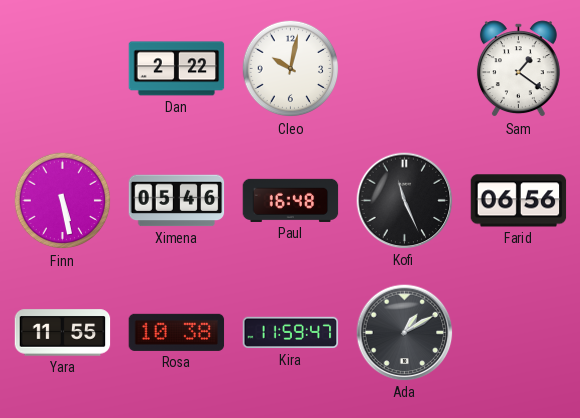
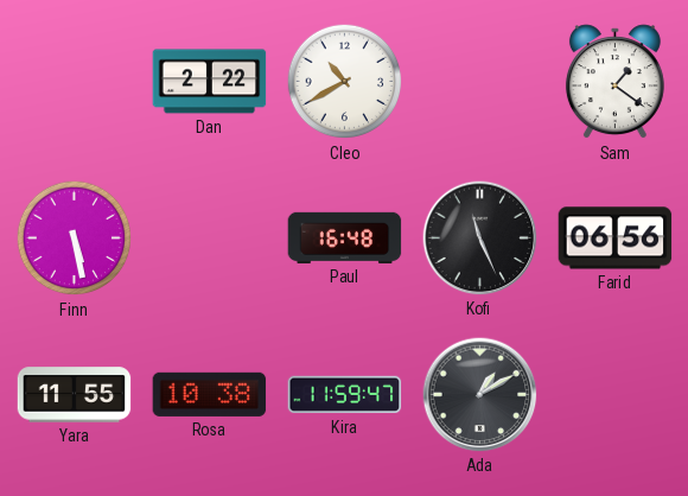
Cleo: 10:02 -> 10:40
Ximena: 05:46 -> none
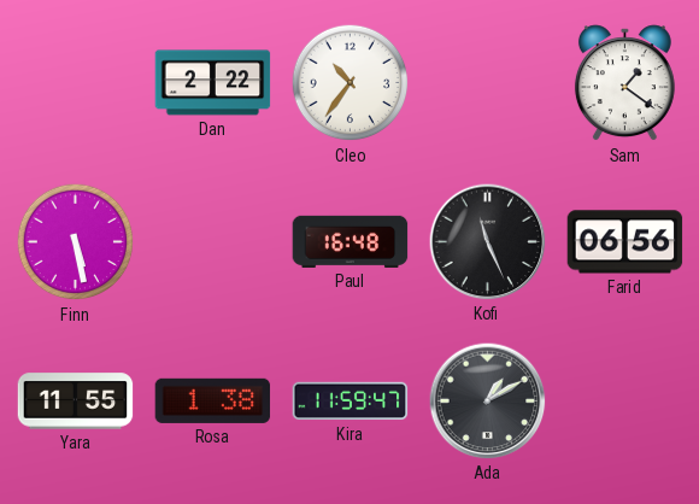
Cleo: 10:40 -> 10:36
Rosa: 10:38 -> 1:38
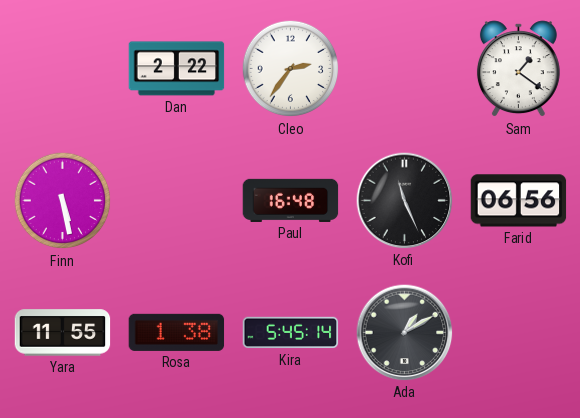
Cleo: 10:36 -> 2:36
Kira: 11:59 -> 5:45
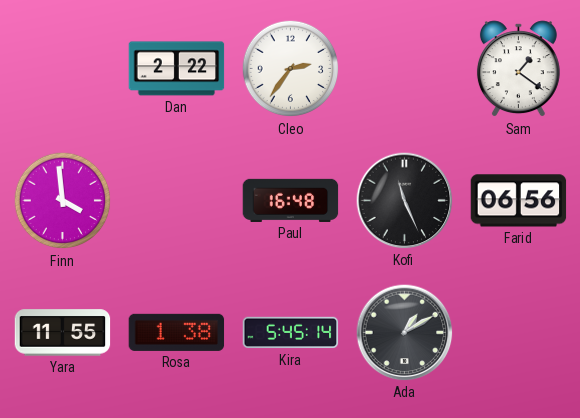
Finn: 5:28 -> 3:59
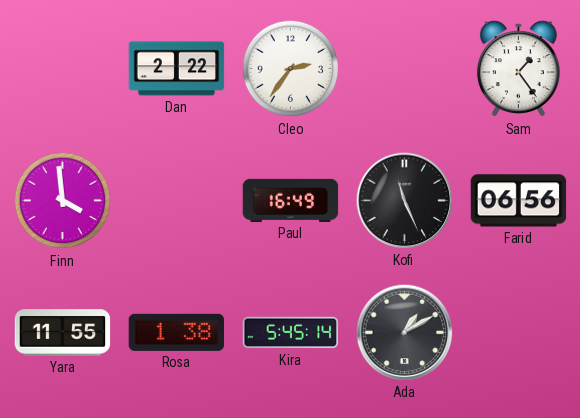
Sam: 1:21 -> 1:24
Paul: 16:48 -> 16:49
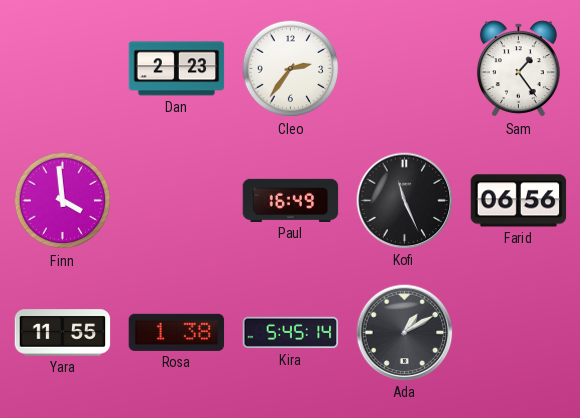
Dan: 2:22 -> 2:23
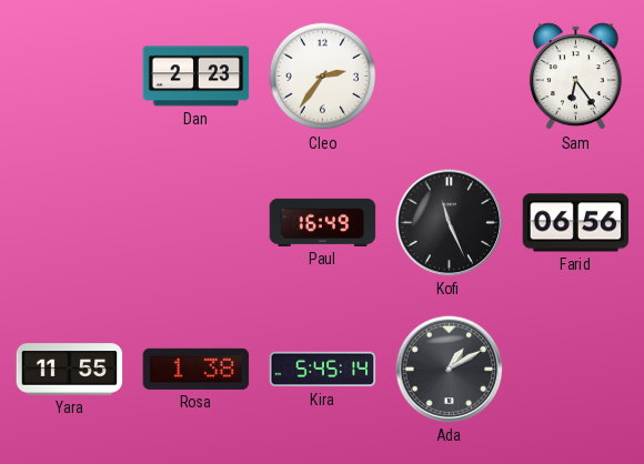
Sam: 1:24 -> 6:24
Finn: 3:59 -> none
